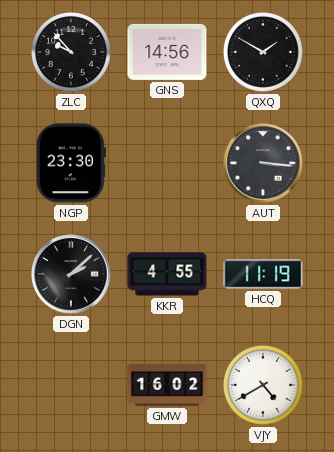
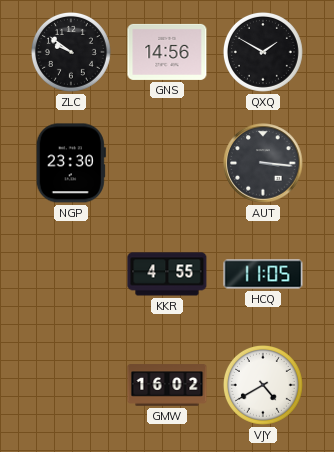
ZLC: 9:53 -> 9:51
DGN: 2:08 -> none
HCQ: 11:19 -> 11:05
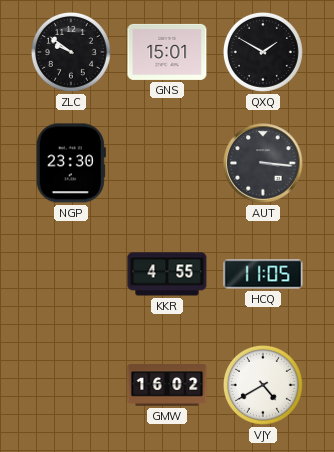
GNS: 14:56 -> 15:01
